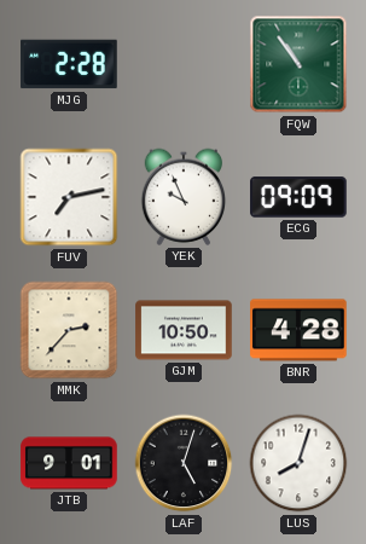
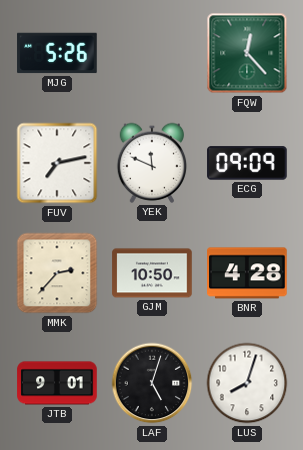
MJG: 2:28 -> 5:26
FQW: 10:54 -> 12:23
YEK: 9:56 -> 11:49
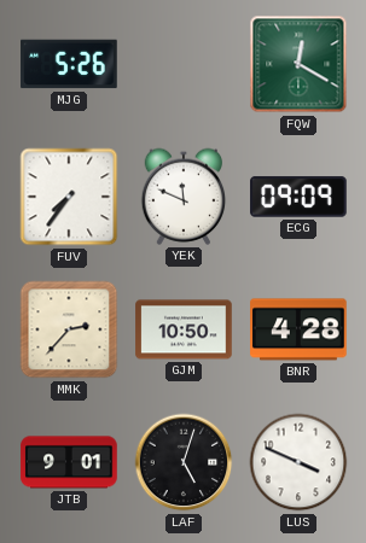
FQW: 12:23 -> 12:20
FUV: 7:13 -> 7:36
LUS: 8:03 -> 3:49
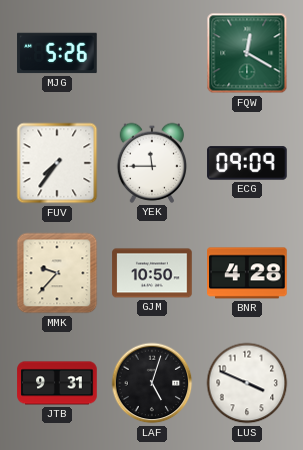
YEK: 11:49 -> 11:45
MMK: 2:37 -> 9:37
JTB: 9:01 -> 9:31
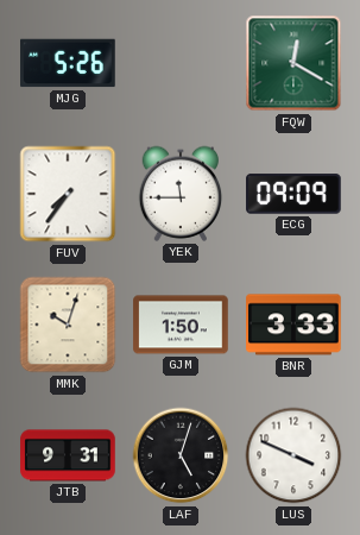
MMK: 9:37 -> 10:03
GJM: 10:50 -> 1:50
BNR: 4:28 -> 3:33
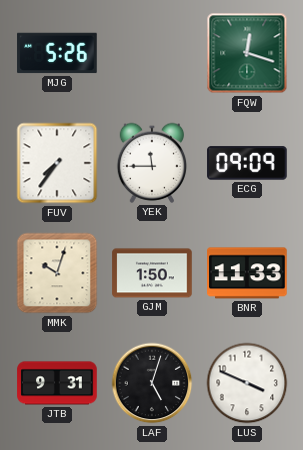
FQW: 12:20 -> 12:18
BNR: 3:33 -> 11:33
